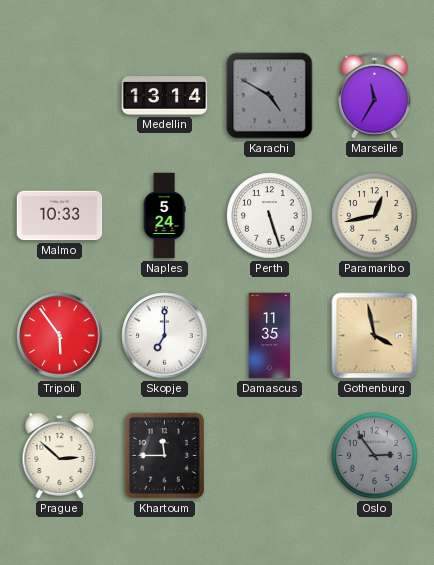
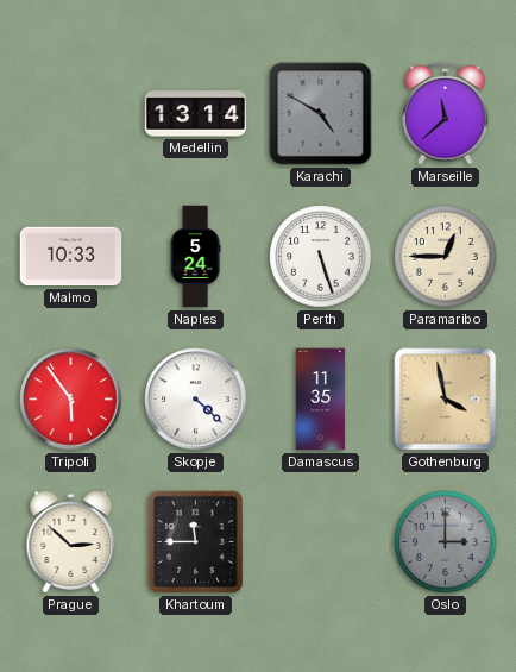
Marseille: 11:35 -> 11:38
Paramaribo: 12:43 -> 12:45
Skopje: 7:00 -> 4:22
Oslo: 2:54 -> 3:00
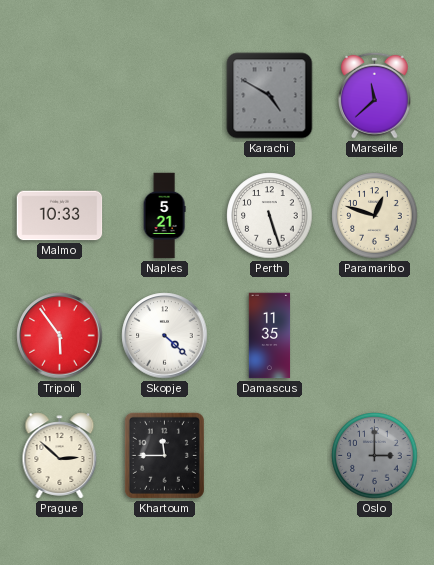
Medellin: 13:14 -> none
Naples: 5:24 -> 5:21
Paramaribo: 12:45 -> 12:48
Gothenburg: 3:58 -> none
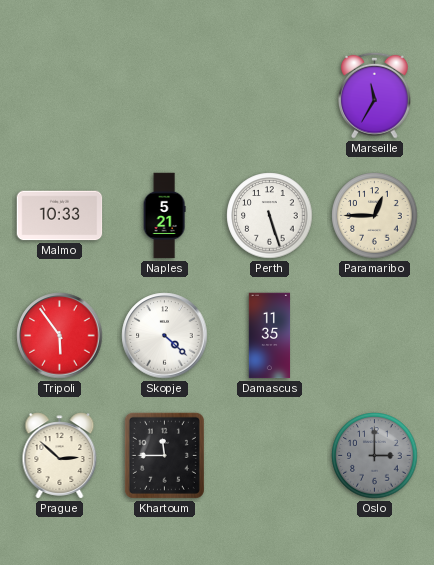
Karachi: 4:50 -> none
Marseille: 11:38 -> 11:35
Paramaribo: 12:48 -> 12:45
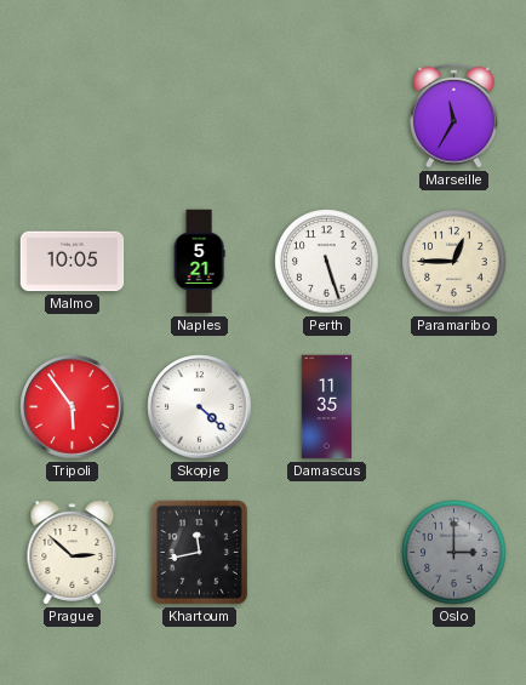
Malmo: 10:33 -> 10:05
Khartoum: 11:45 -> 11:43
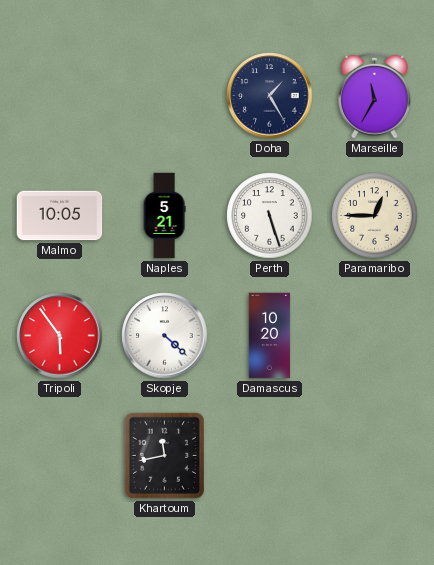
Doha: none -> 1:25
Damascus: 11:35 -> 10:20
Prague: 2:52 -> none
Oslo: 3:00 -> none
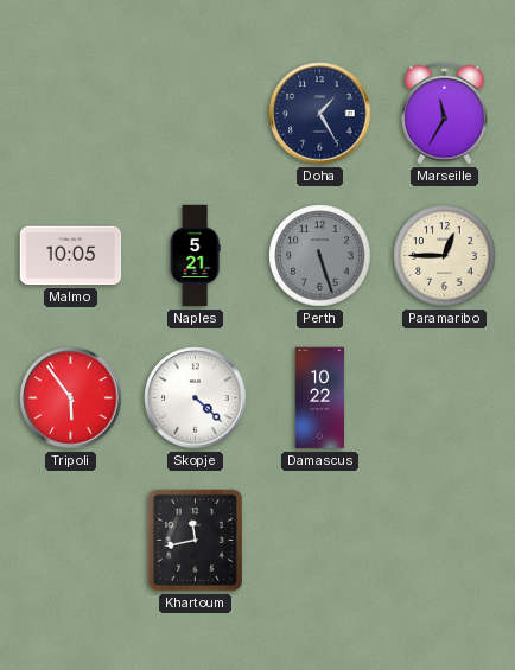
Perth dial: white -> grey
Damascus: 10:20 -> 10:22
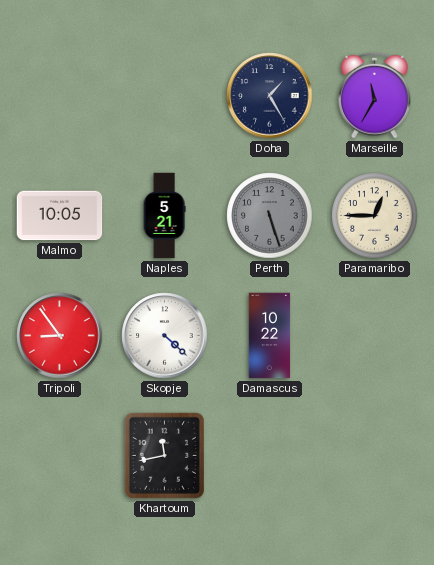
Tripoli: 5:54 -> 8:54
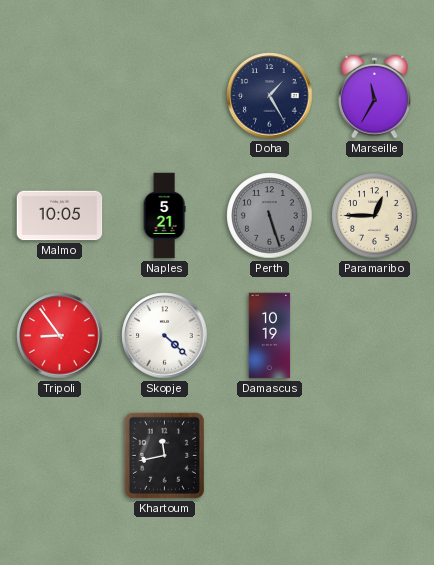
Damascus: 10:22 -> 10:19
